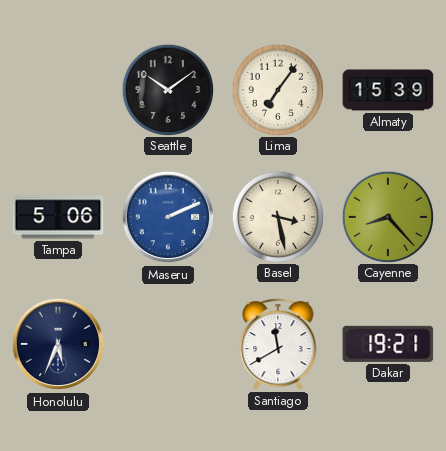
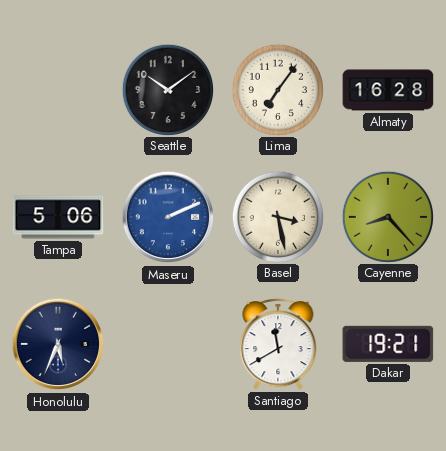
Almaty: 15:39 -> 16:28
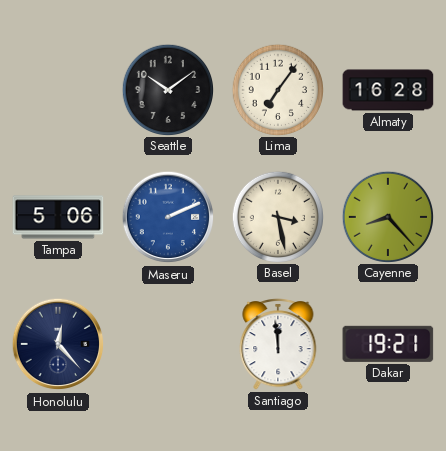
Honolulu: 5:34 -> 12:23
Santiago: 11:40 -> 11:59
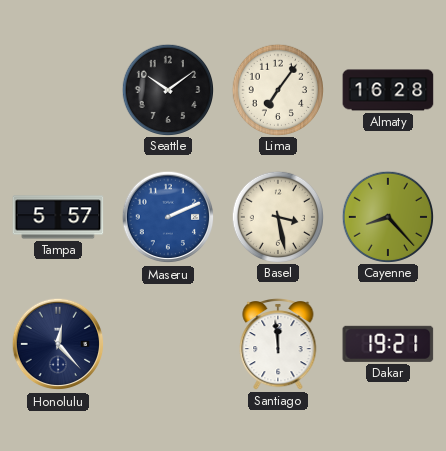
Tampa: 5:06 -> 5:57
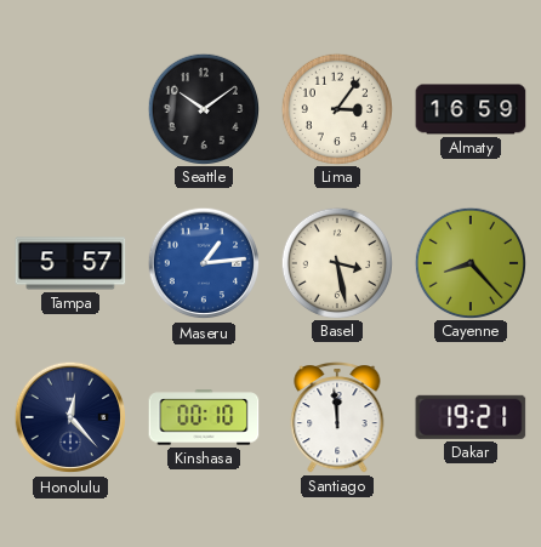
Lima: 7:06 -> 3:06
Almaty: 16:28 -> 16:59
Maseru: 2:11 -> 1:14
Kinshasa: none -> 00:10
